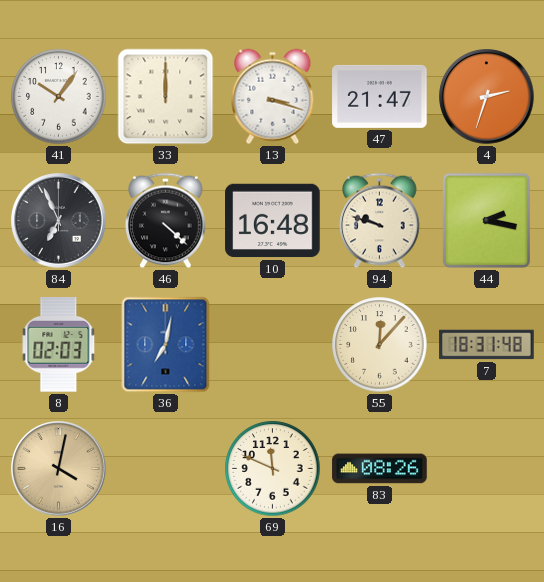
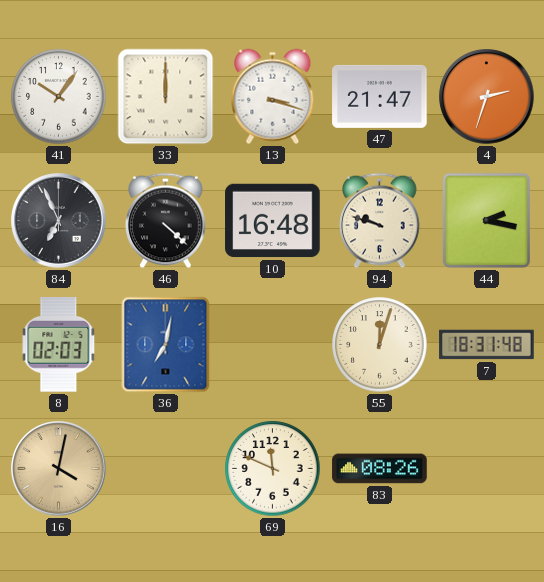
55: 12:07 -> 12:03
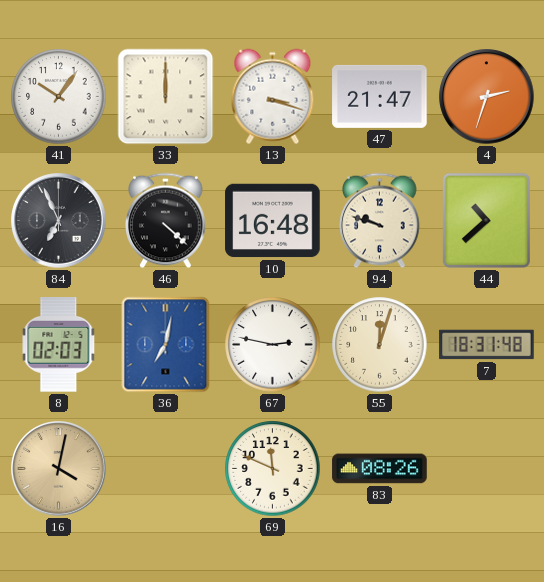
44: 2:17 -> 10:38
67: none -> 2:47
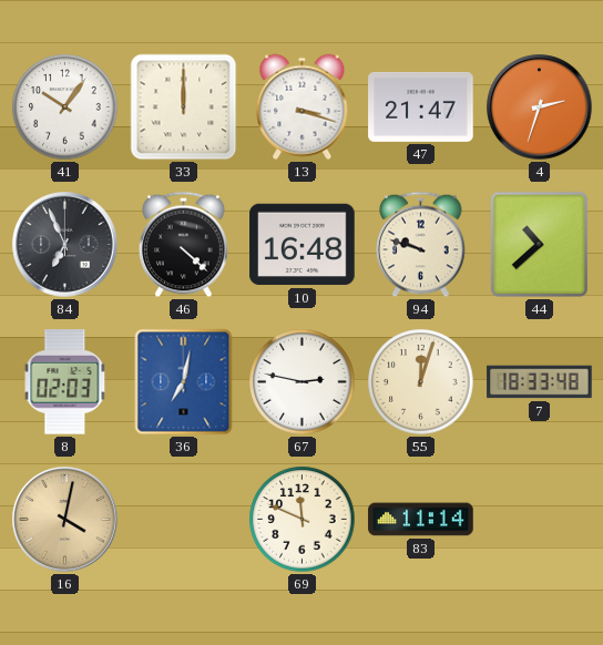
7: 18:31 -> 18:33
83: 08:26 -> 11:14
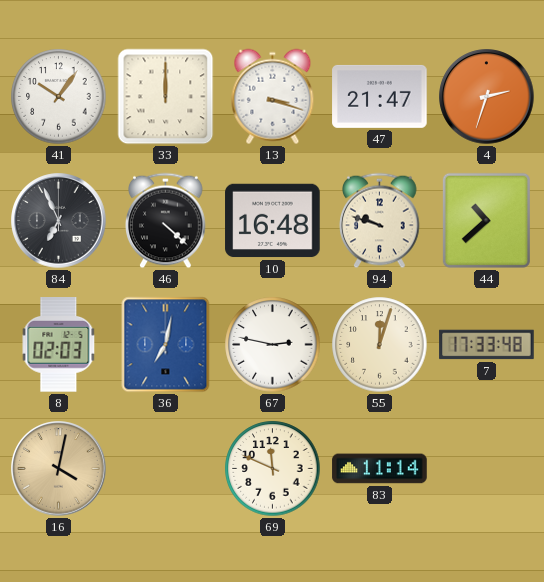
7: 18:33 -> 17:33
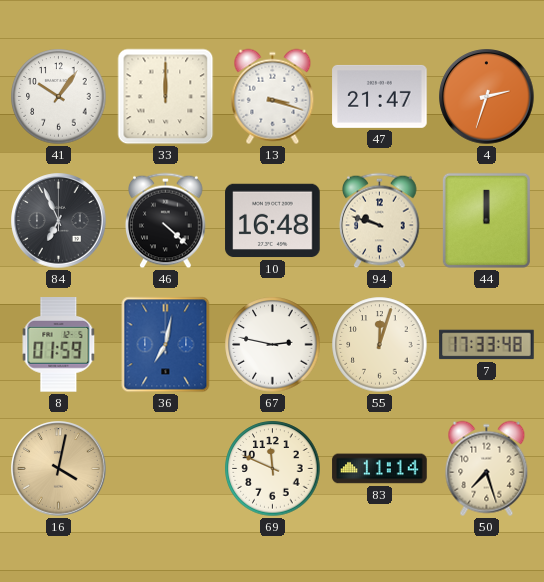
44: 10:38 -> 12:00
8: 02:03 -> 01:59
50: none -> 7:27
